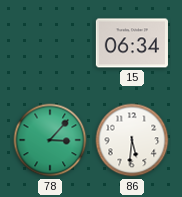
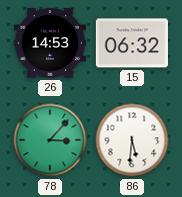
26: none -> 14:53
15: 06:34 -> 06:32
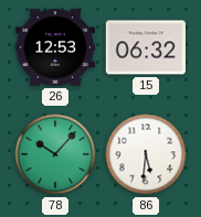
26: 14:53 -> 12:53
78: 3:07 -> 10:07
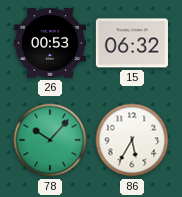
26: 12:53 -> 00:53
86: 5:31 -> 5:35
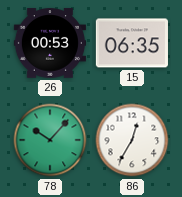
15: 06:32 -> 06:35
86: 5:35 -> 12:35
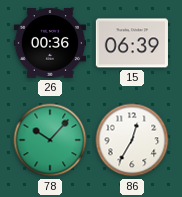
26: 00:53 -> 00:36
15: 06:35 -> 06:39
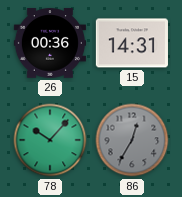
15: 06:39 -> 14:31
86 dial: white -> grey
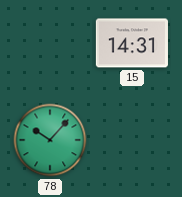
26: 00:36 -> none
86: 12:35 -> none
